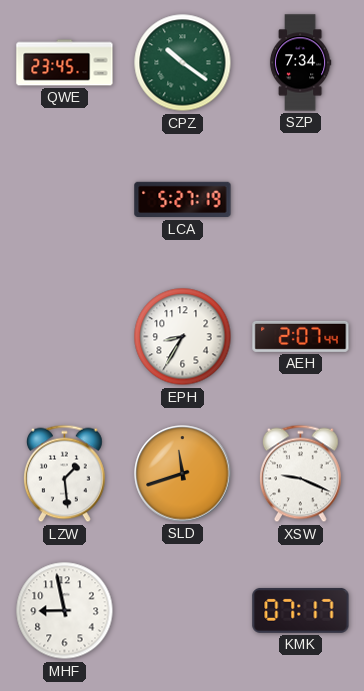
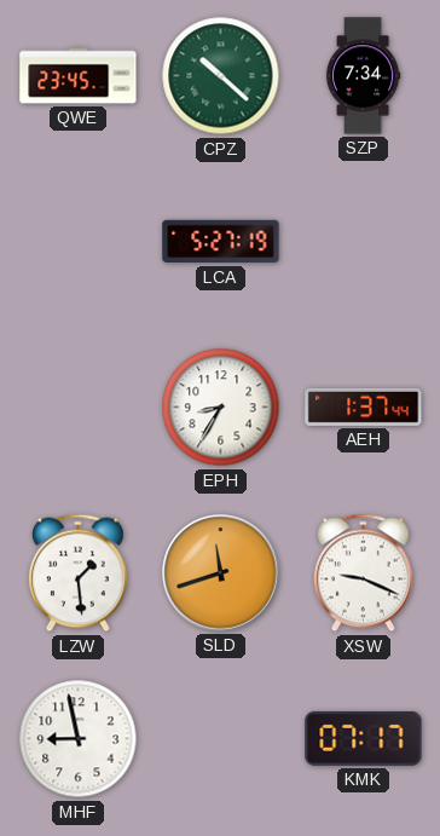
CPZ: 10:21 -> 10:22
AEH: 2:07 -> 1:37
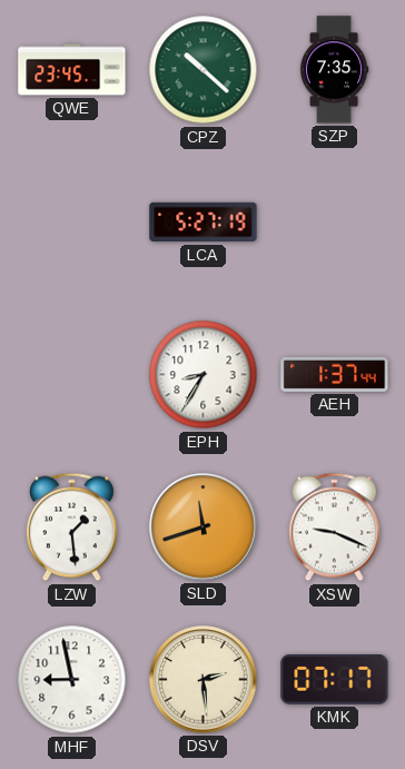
SZP: 7:34 -> 7:35
DSV: none -> 2:29
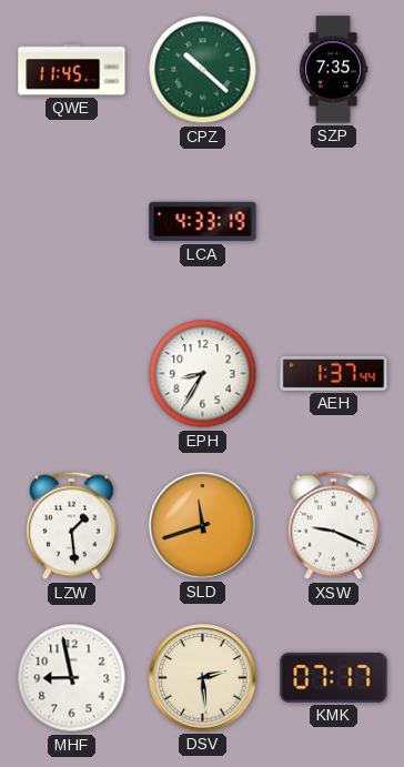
QWE: 23:45 -> 11:45
LCA: 5:27 -> 4:33
